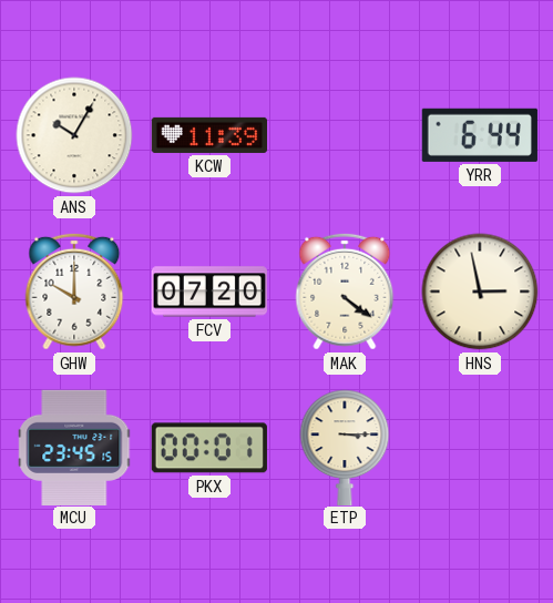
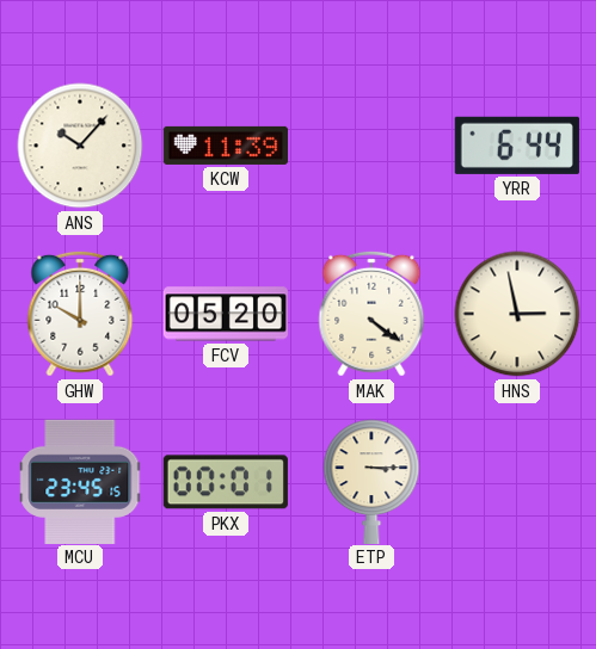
ANS: 10:05 -> 10:07
FCV: 07:20 -> 05:20
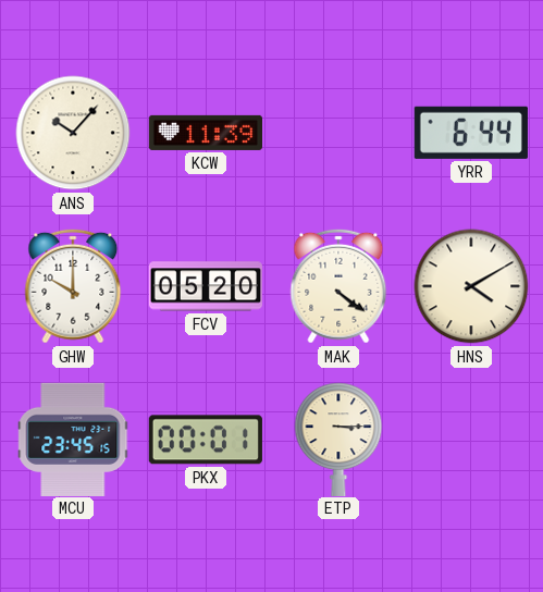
HNS: 2:58 -> 4:10
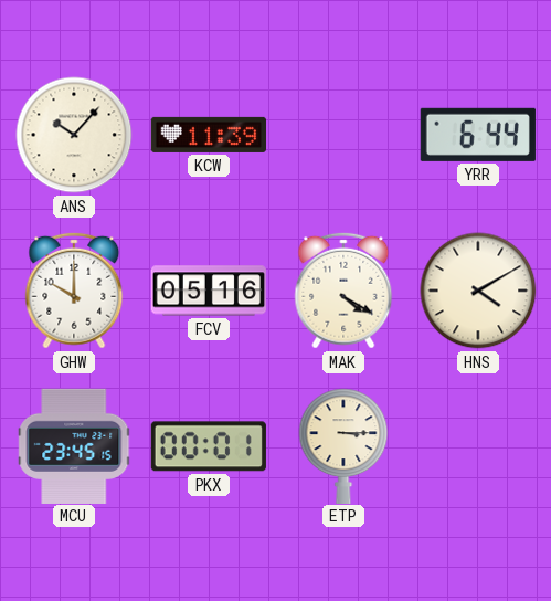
FCV: 05:20 -> 05:16
MAK: 4:21 -> 4:20
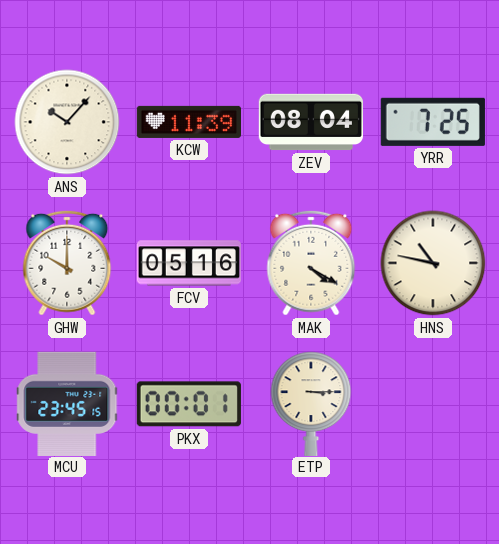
ZEV: none -> 08:04
YRR: 6:44 -> 7:25
HNS: 4:10 -> 10:47
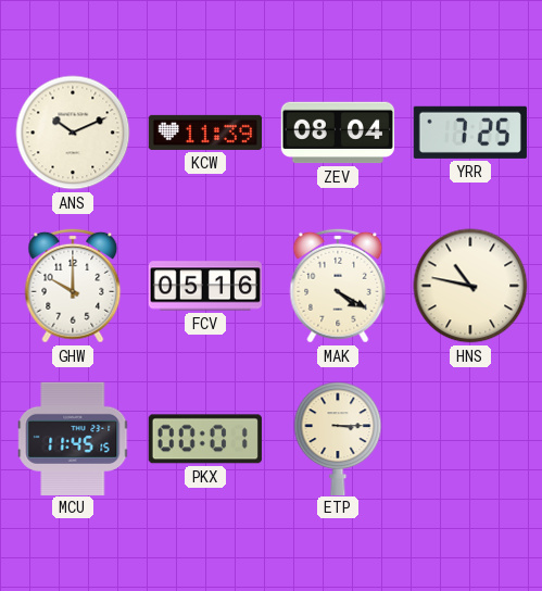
ANS: 10:07 -> 10:11
MCU: 23:45 -> 11:45
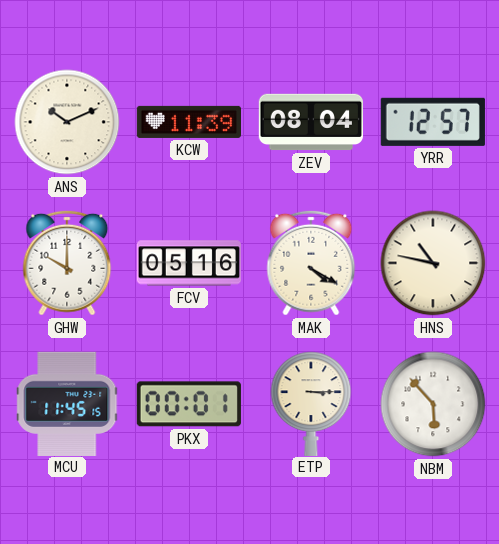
YRR: 7:25 -> 12:57
NBM: none -> 5:53
